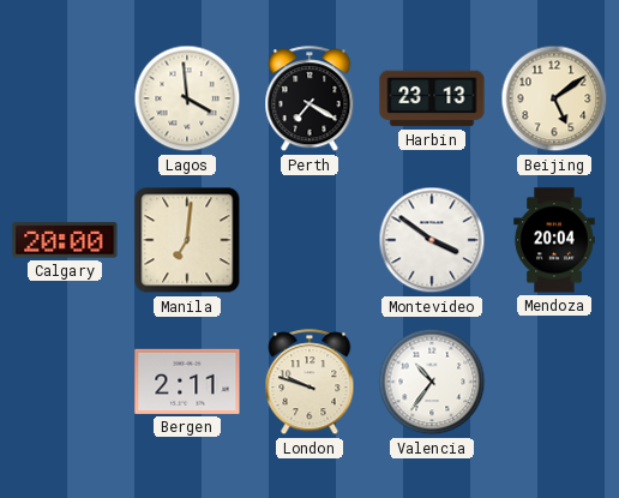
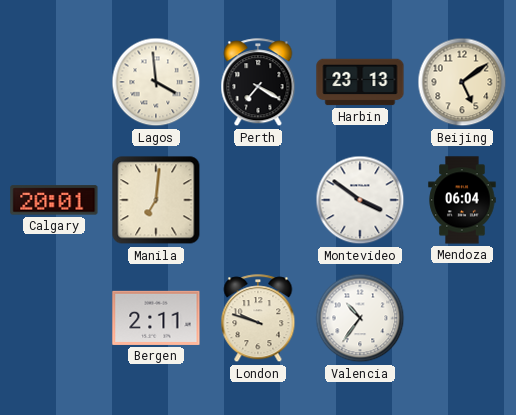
Calgary: 20:00 -> 20:01
Mendoza: 20:04 -> 06:04
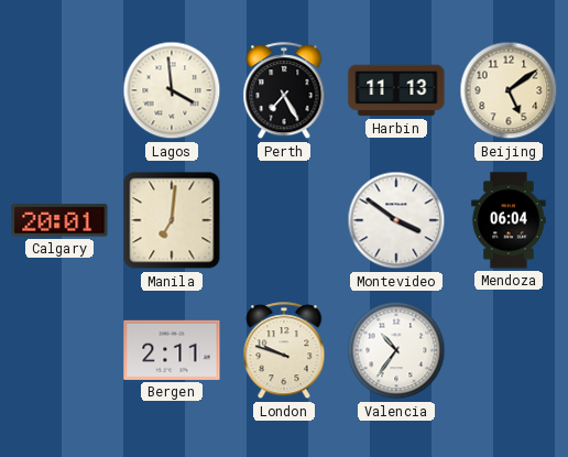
Perth: 7:20 -> 7:25
Harbin: 23:13 -> 11:13
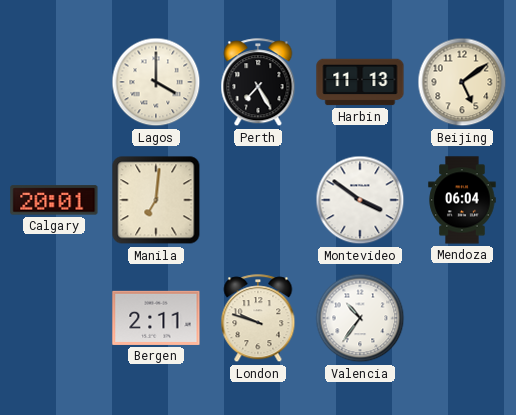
Lagos: 3:59 -> 4:00
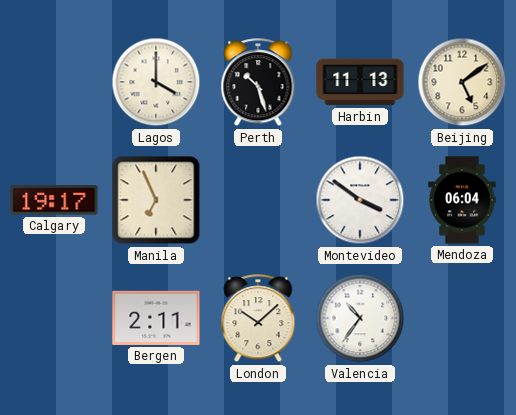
Perth: 7:25 -> 10:27
Calgary: 20:01 -> 19:17
Manila: 7:01 -> 6:56
London: 9:48 -> 10:08
